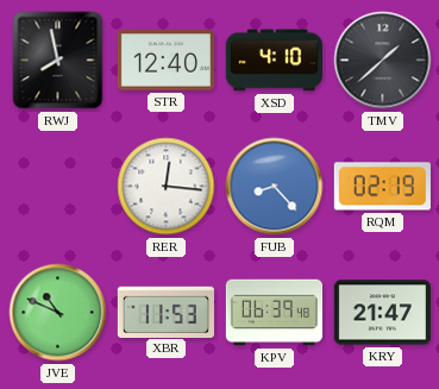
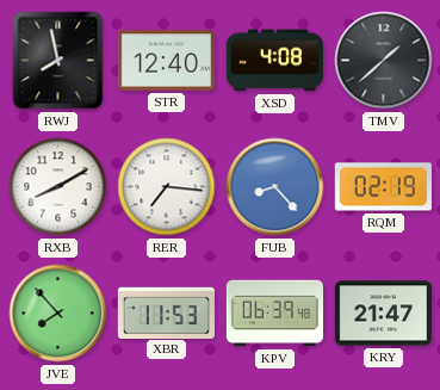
XSD: 4:10 -> 4:08
RXB: none -> 8:10
RER: 12:16 -> 7:16
JVE: 10:49 -> 7:53
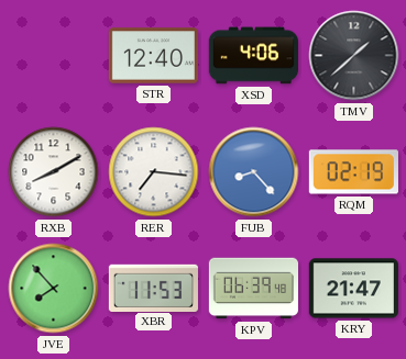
RWJ: 7:58 -> none
XSD: 4:08 -> 4:06
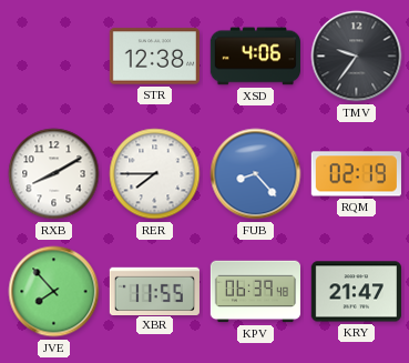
STR: 12:40 -> 12:38
TMV: 1:38 -> 9:36
RER: 7:16 -> 7:45
XBR: 11:53 -> 11:55
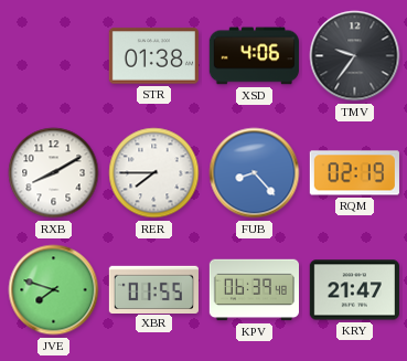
STR: 12:38 -> 01:38
JVE: 7:53 -> 7:48
XBR: 11:55 -> 01:55
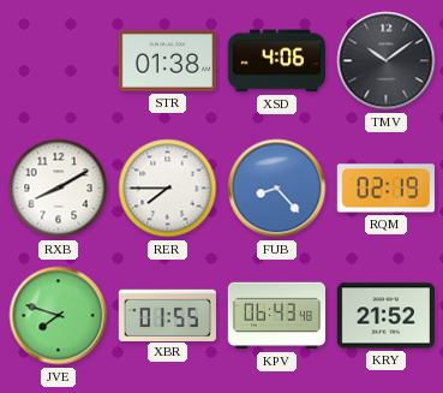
TMV: 9:36 -> 10:09
KPV: 06:39 -> 06:43
KRY: 21:47 -> 21:52
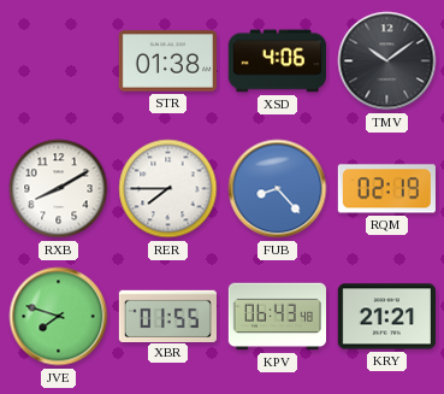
KRY: 21:52 -> 21:21
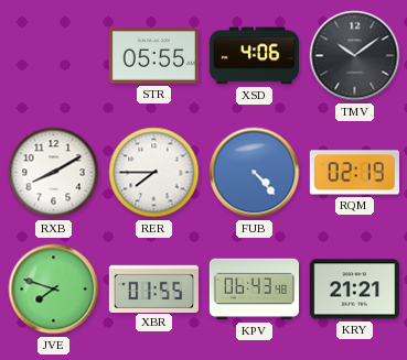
STR: 01:38 -> 05:55
FUB: 8:23 -> 4:23
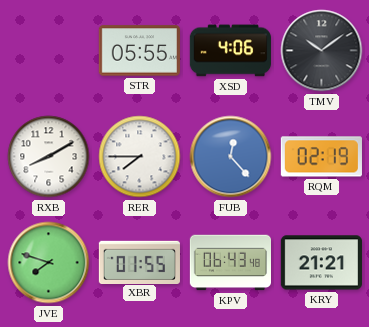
FUB: 4:23 -> 12:23
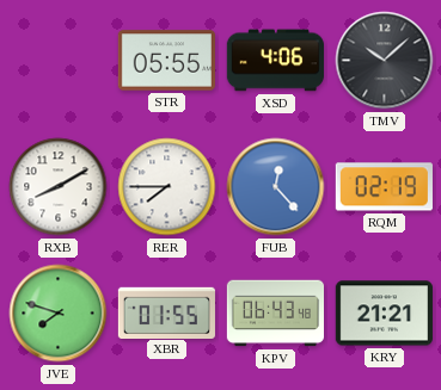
TMV: 10:09 -> 10:08
